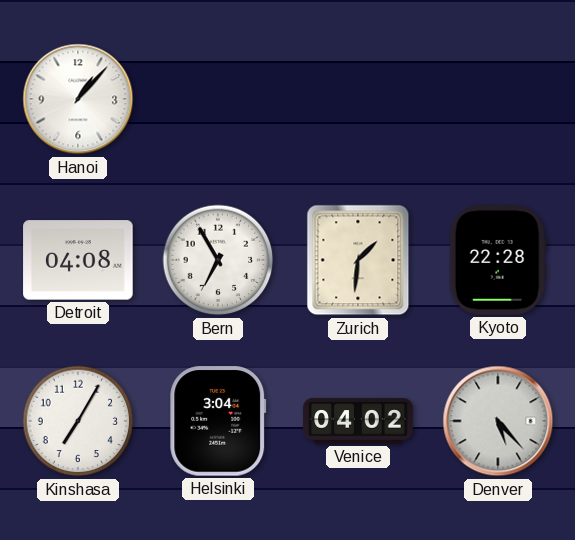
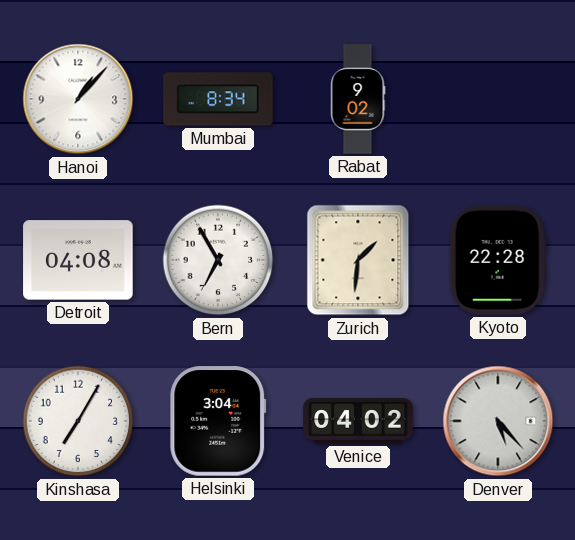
Mumbai: none -> 8:34
Rabat: none -> 9:02
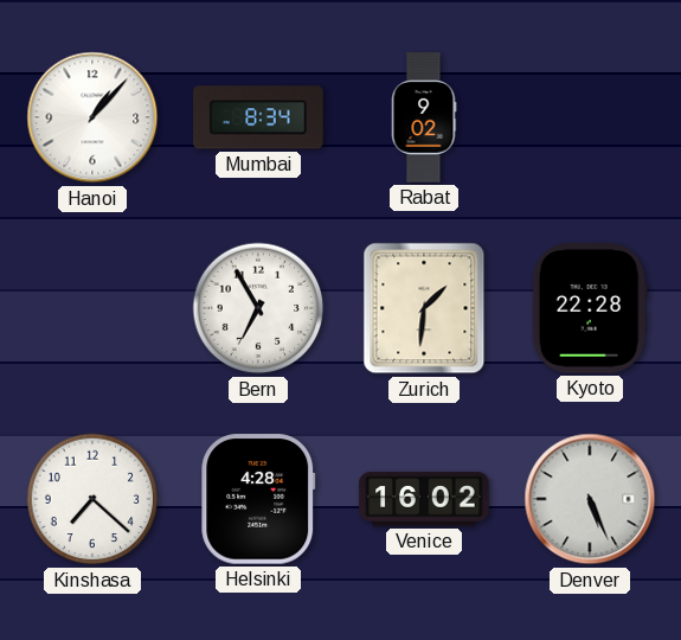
Detroit: 04:08 -> none
Kinshasa: 7:05 -> 7:22
Helsinki: 3:04 -> 4:28
Venice: 04:02 -> 16:02
Denver: 5:23 -> 5:26
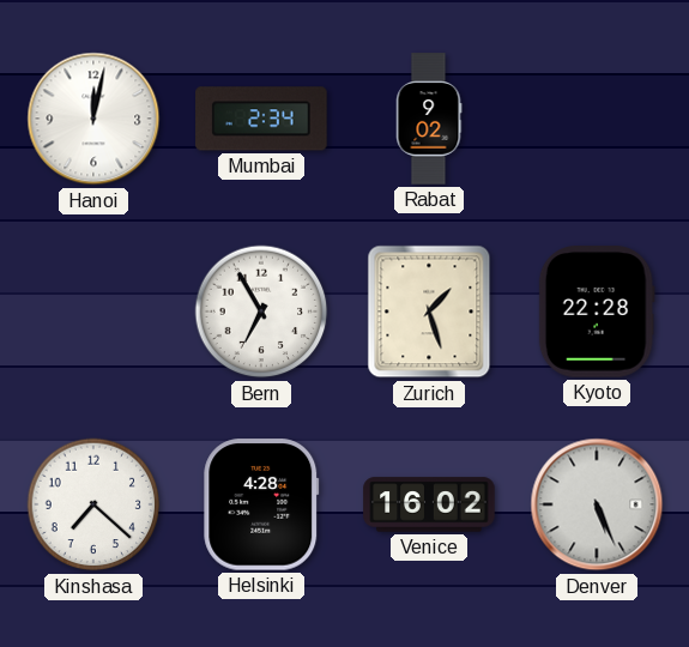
Hanoi: 1:07 -> 12:02
Mumbai: 8:34 -> 2:34
Zurich: 1:31 -> 1:27
